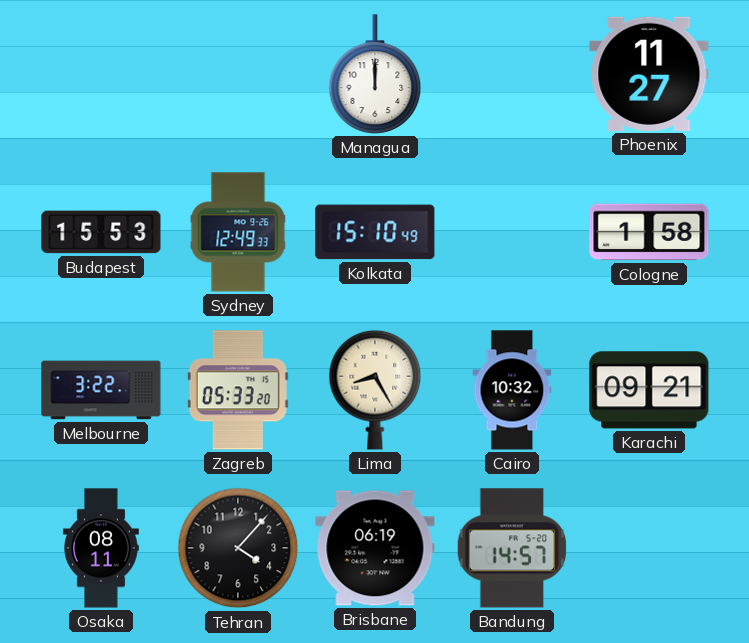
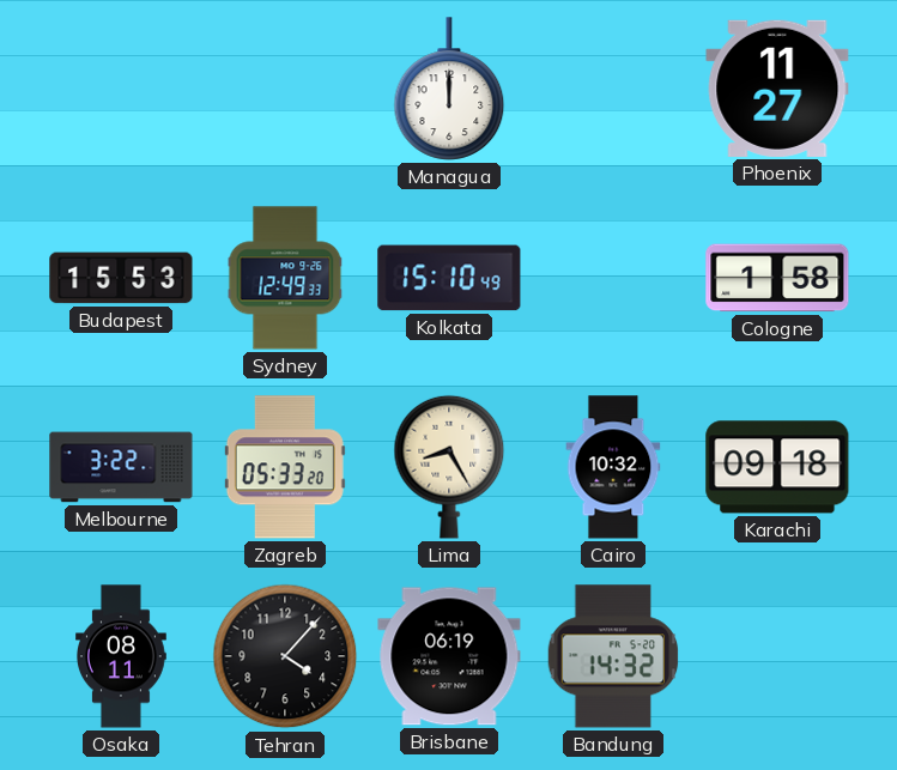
Karachi: 09:21 -> 09:18
Bandung: 14:57 -> 14:32
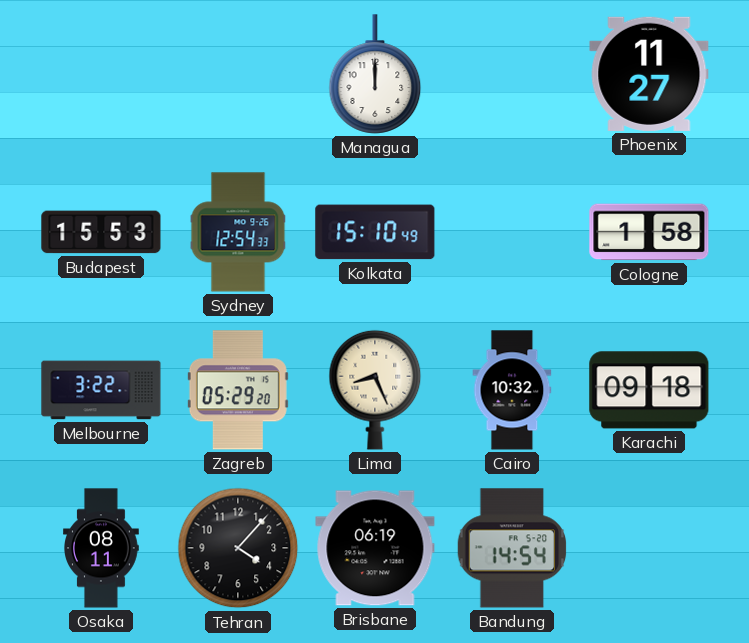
Sydney: 12:49 -> 12:54
Zagreb: 05:33 -> 05:29
Lima: 8:25 -> 8:26
Bandung: 14:32 -> 14:54
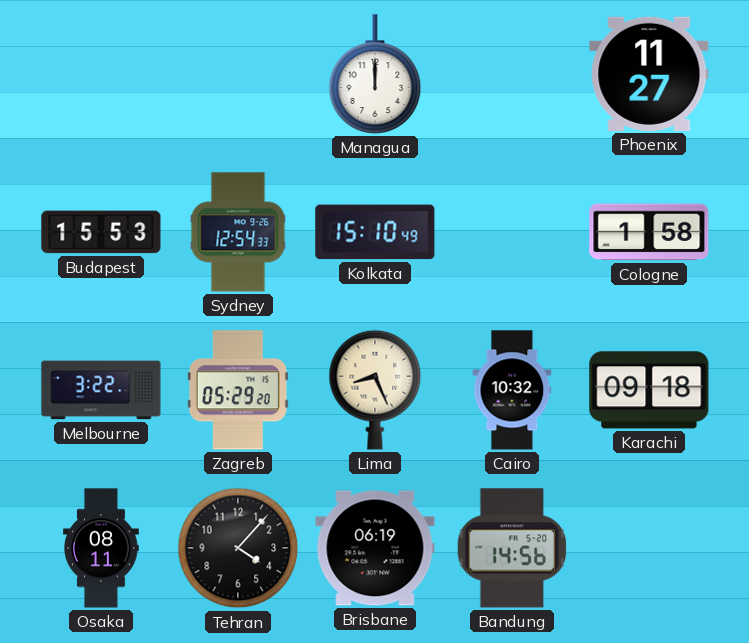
Bandung: 14:54 -> 14:56
